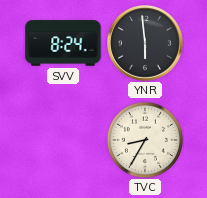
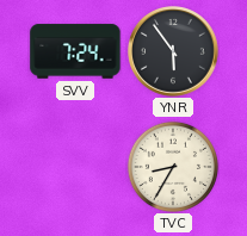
SVV: 8:24 -> 7:24
YNR: 5:59 -> 5:54
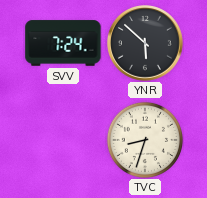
YNR: 5:54 -> 5:52
TVC: 8:35 -> 8:33
